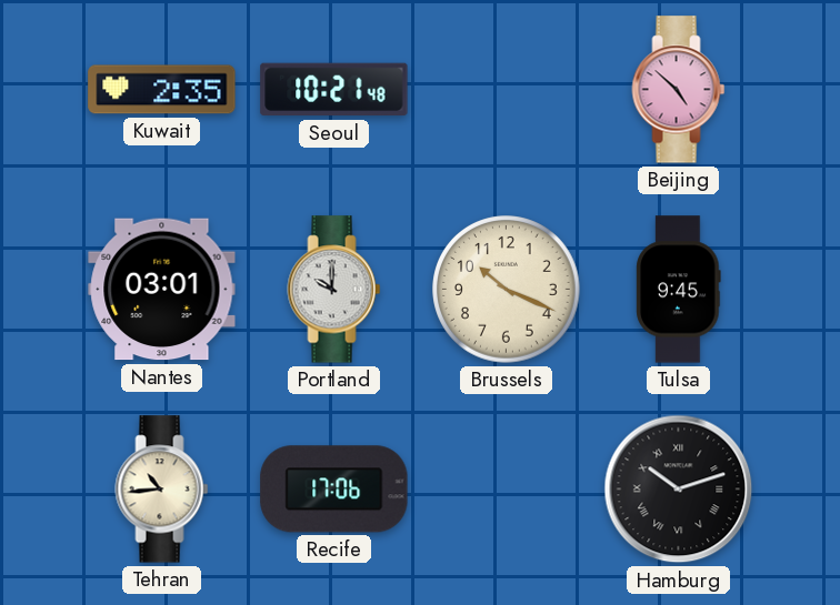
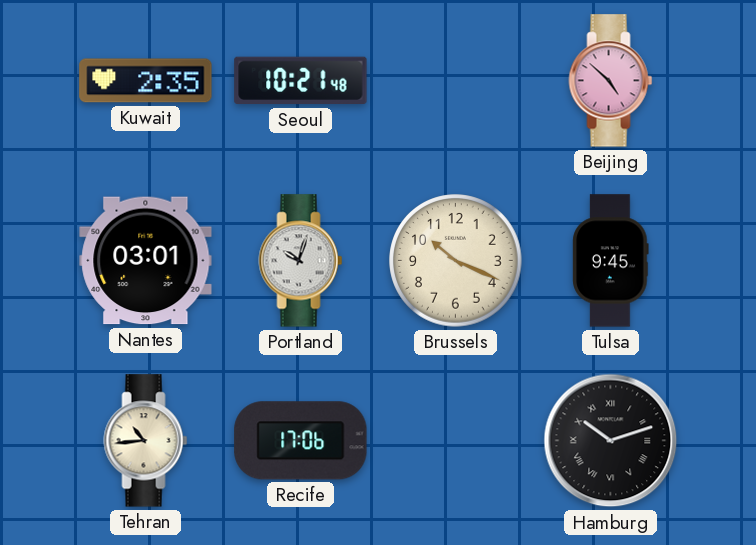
Portland: 10:00 -> 10:03
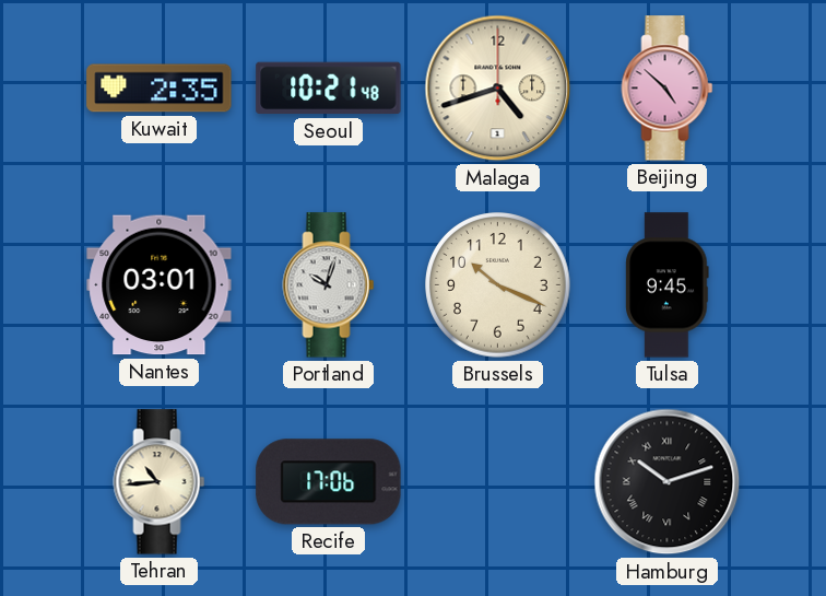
Malaga: none -> 4:42
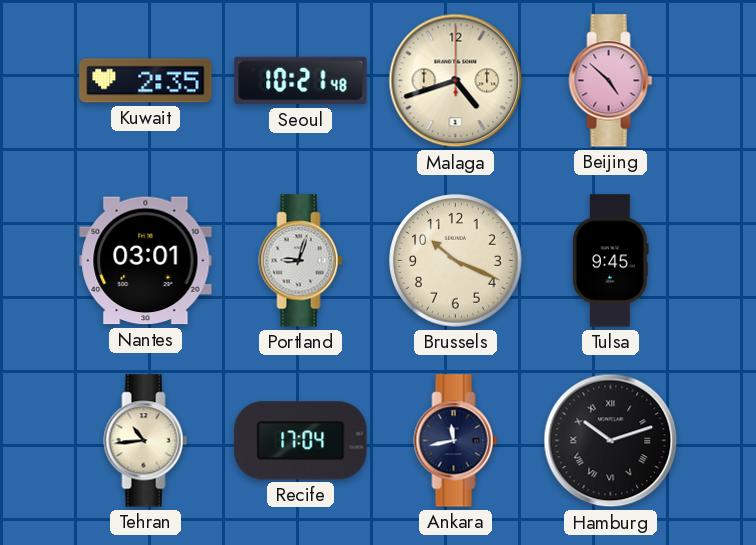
Portland: 10:03 -> 9:03
Recife: 17:06 -> 17:04
Ankara: none -> 11:43
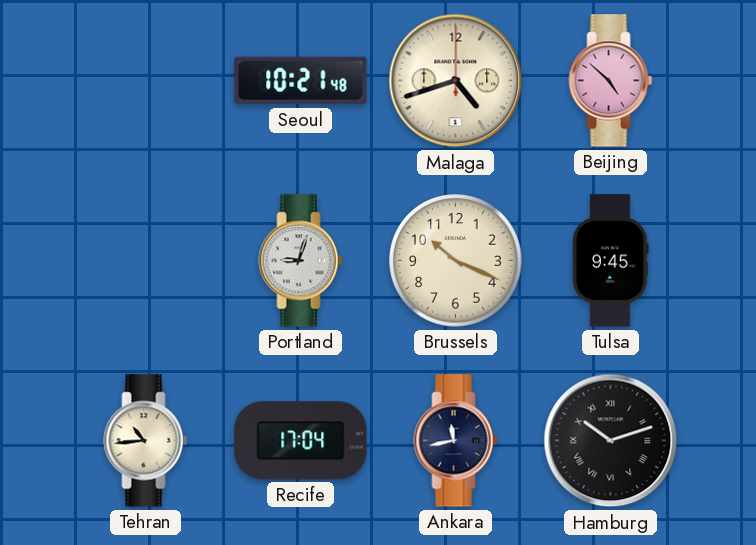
Kuwait: 2:35 -> none
Nantes: 03:01 -> none
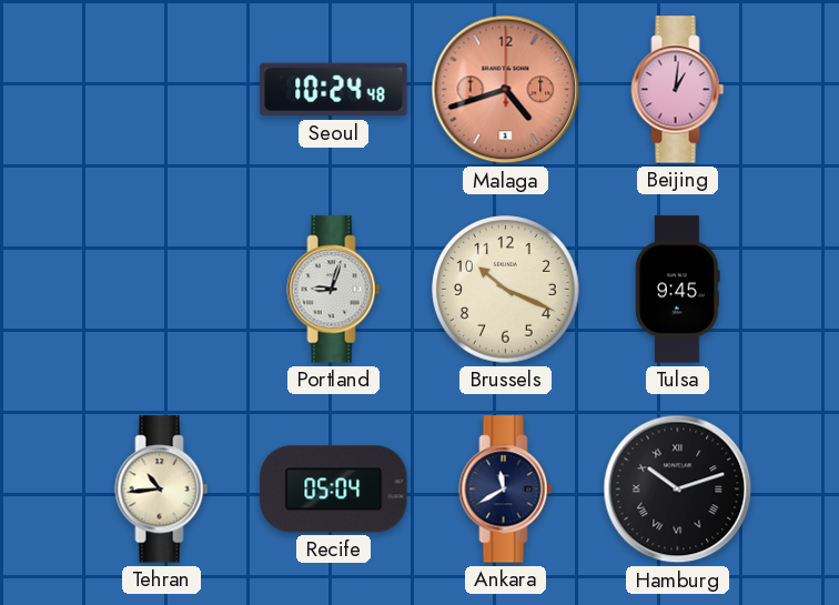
Seoul: 10:21 -> 10:24
Malaga dial: cream -> salmon
Beijing: 4:52 -> 1:01
Recife: 17:04 -> 05:04
Ankara: 11:43 -> 11:40
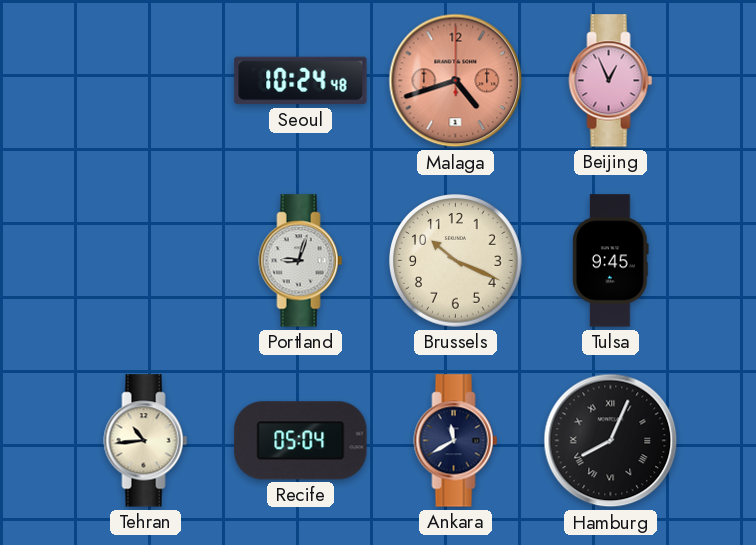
Beijing: 1:01 -> 12:56
Hamburg: 10:12 -> 8:04
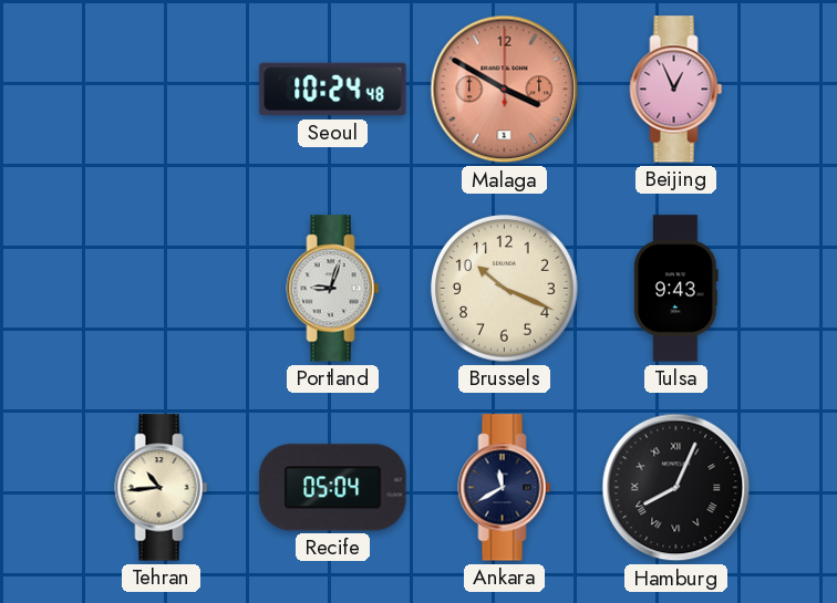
Malaga: 4:42 -> 3:50
Tulsa: 9:45 -> 9:43
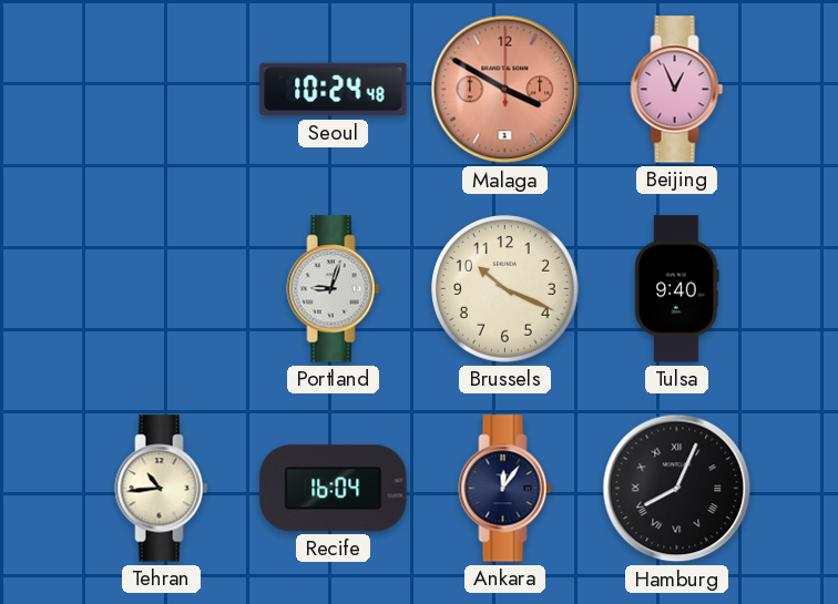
Tulsa: 9:43 -> 9:40
Recife: 05:04 -> 16:04
Ankara: 11:40 -> 12:06
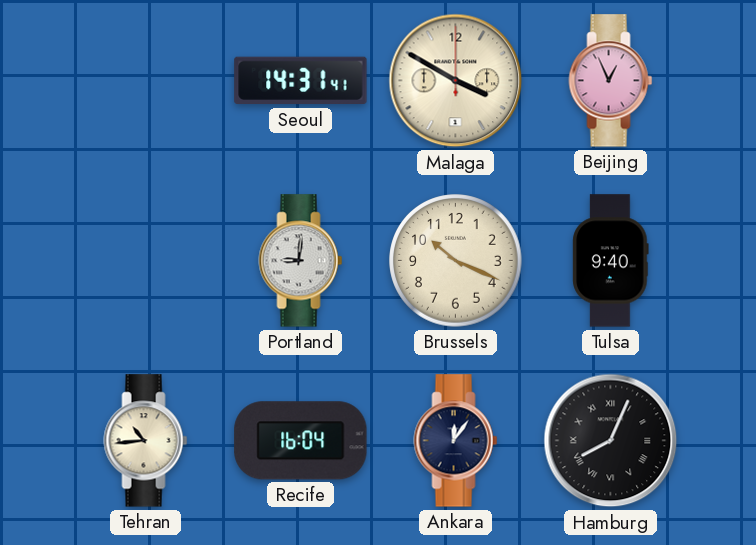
Seoul: 10:24 -> 14:31
Malaga dial: salmon -> cream
Portland: 9:03 -> 9:01
